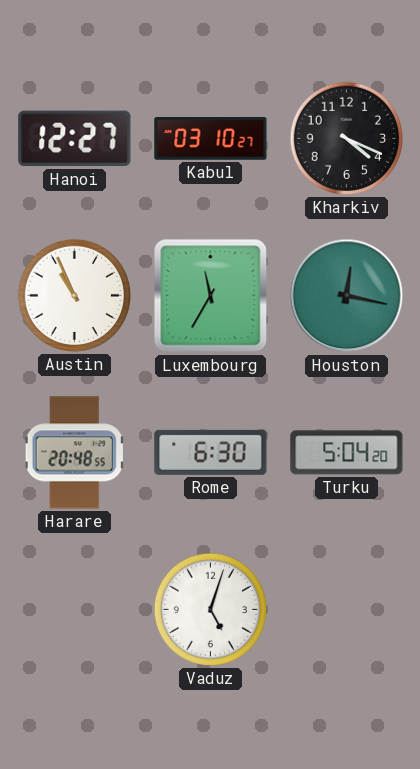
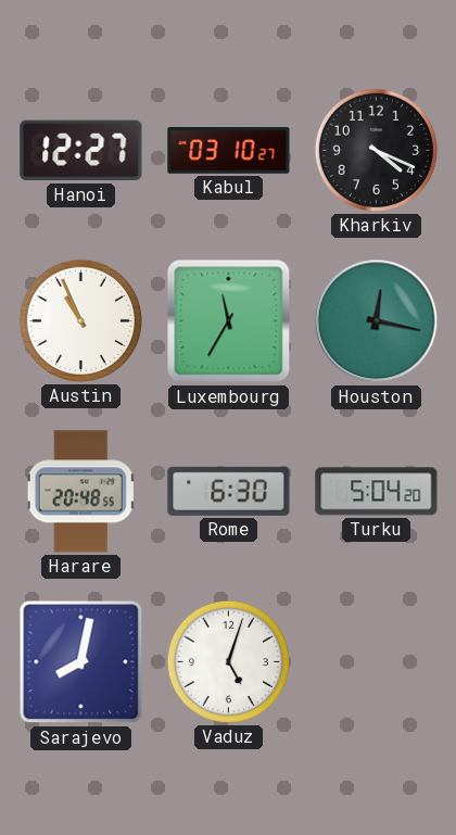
Sarajevo: none -> 8:02
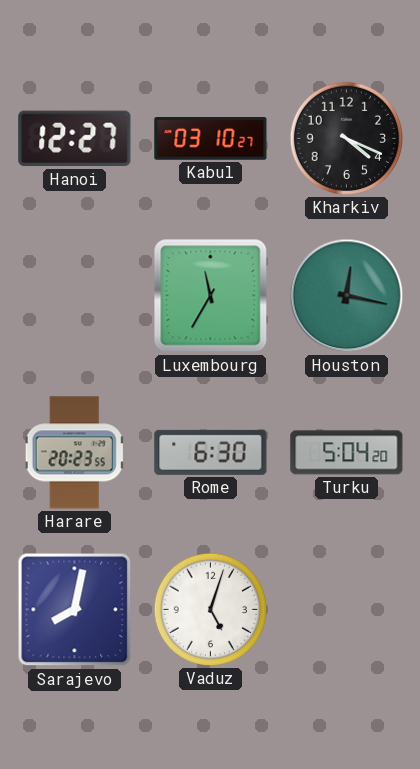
Austin: 10:56 -> none
Harare: 20:48 -> 20:23
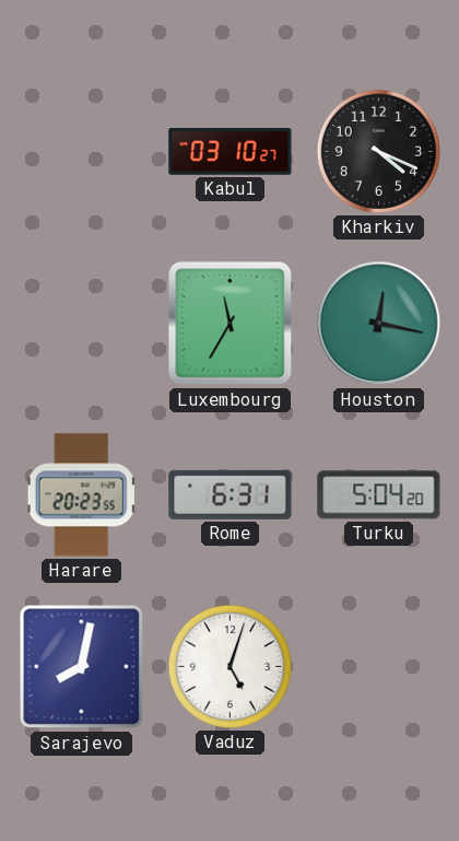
Hanoi: 12:27 -> none
Rome: 6:30 -> 6:31
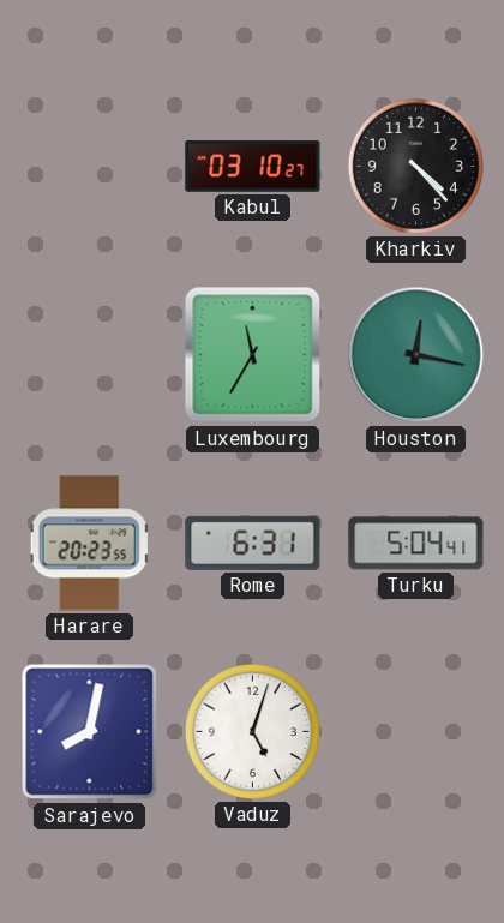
Kharkiv: 4:19 -> 4:23
Turku: 5:04:20 -> 5:04:41
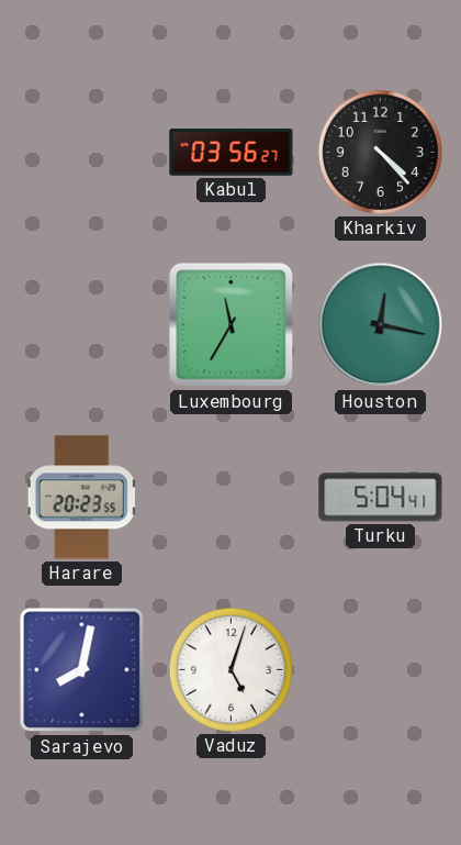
Kabul: 03:10 -> 03:56
Rome: 6:31 -> none
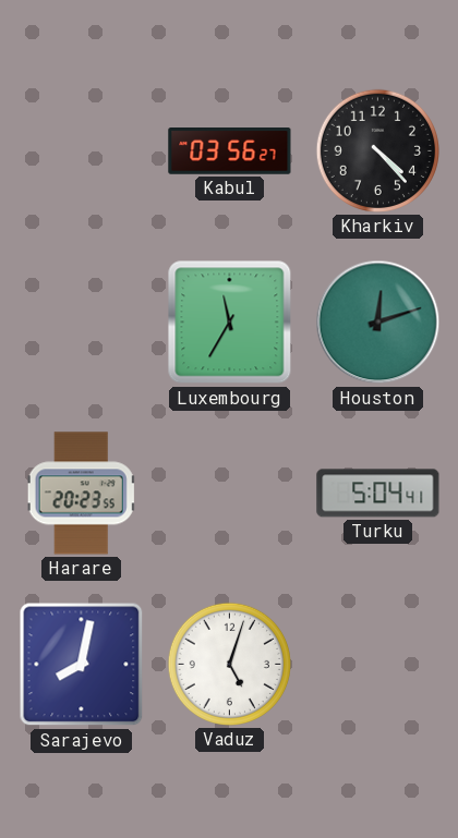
Houston: 12:17 -> 12:12
